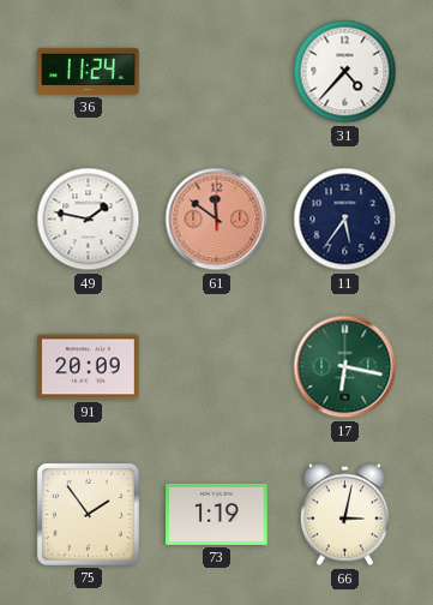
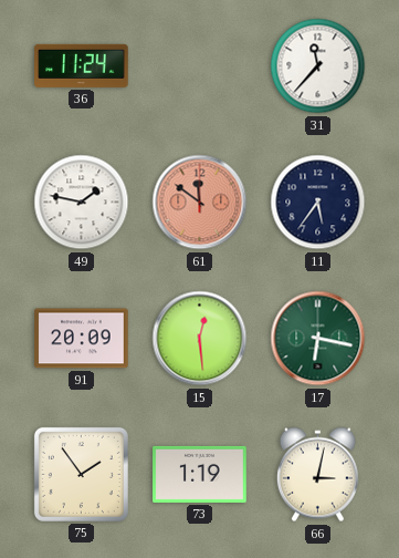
31: 4:37 -> 11:37
15: none -> 12:29
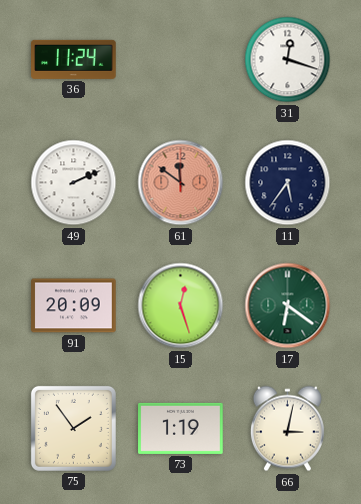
31: 11:37 -> 12:18
49: 1:47 -> 2:11
15: 12:29 -> 12:27
17: 6:17 -> 6:21
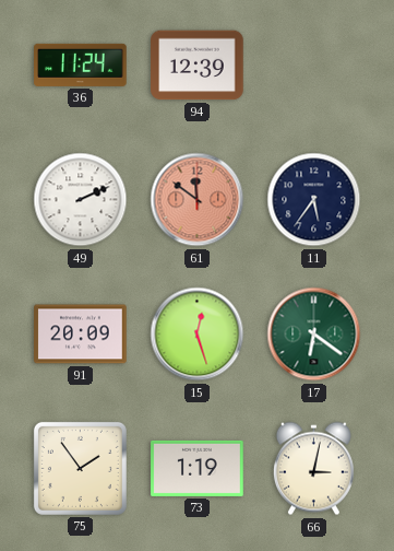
94: none -> 12:39
31: 12:18 -> none
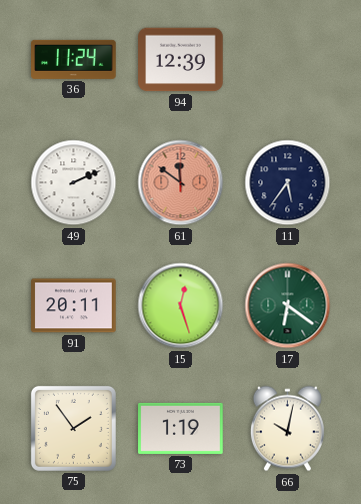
91: 20:09 -> 20:11
66: 3:02 -> 10:02
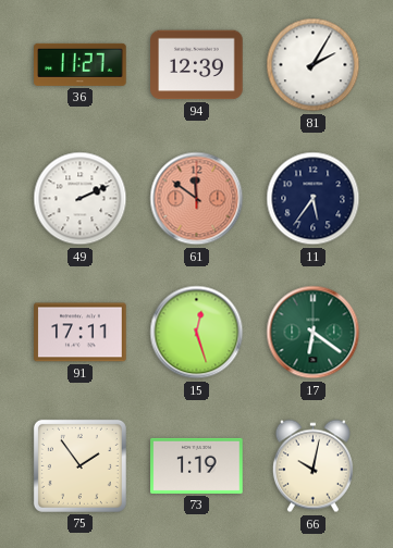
36: 11:24 -> 11:27
81: none -> 2:05
91: 20:11 -> 17:11
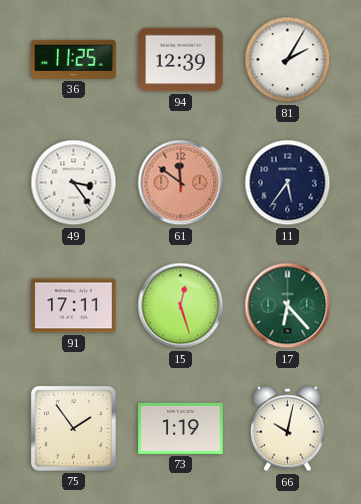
36: 11:27 -> 11:25
49: 2:11 -> 3:24
17: 6:21 -> 6:23
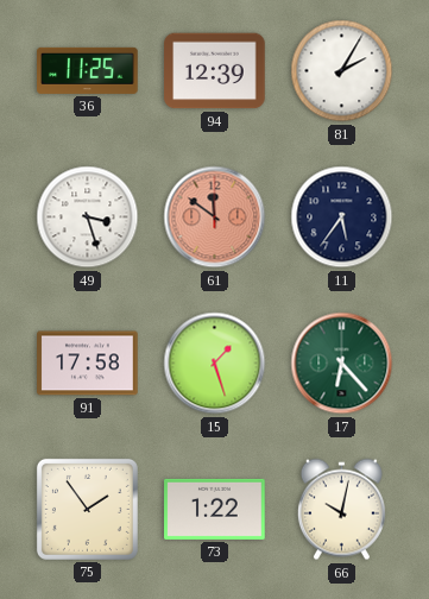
49: 3:24 -> 3:27
91: 17:11 -> 17:58
15: 12:27 -> 1:27
73: 1:19 -> 1:22
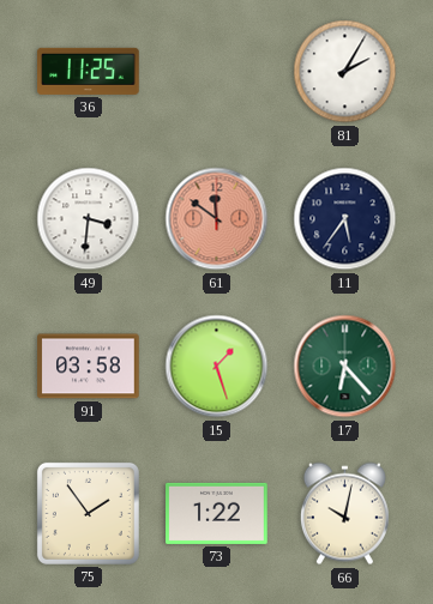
94: 12:39 -> none
49: 3:27 -> 3:31
91: 17:58 -> 03:58
